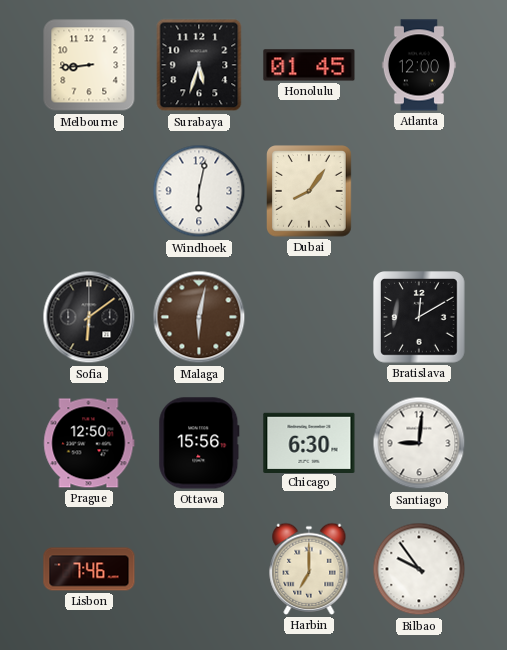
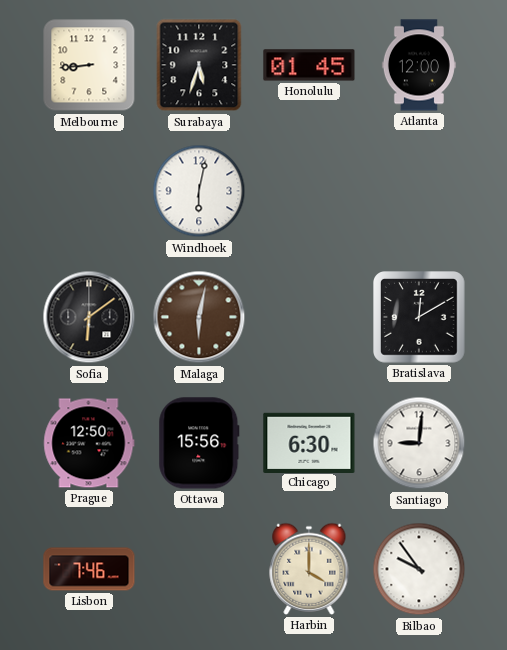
Dubai: 8:06 -> none
Harbin: 7:00 -> 4:00
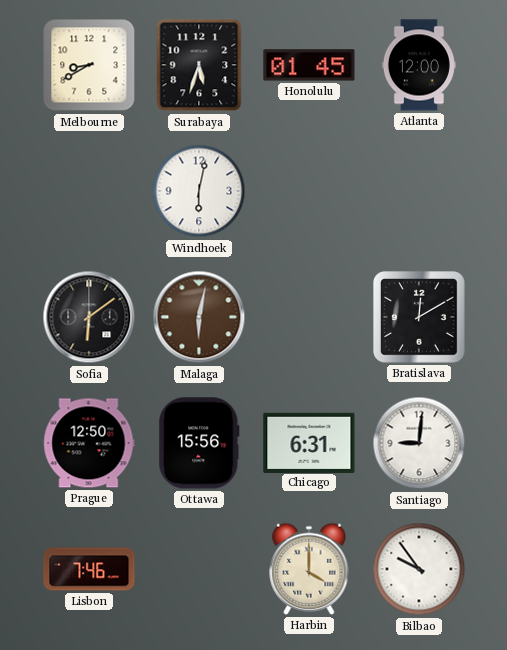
Melbourne: 8:44 -> 8:40
Chicago: 6:30 -> 6:31
